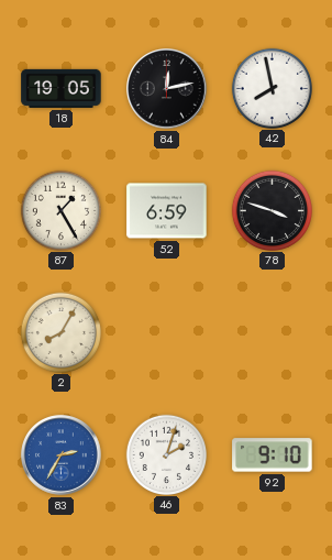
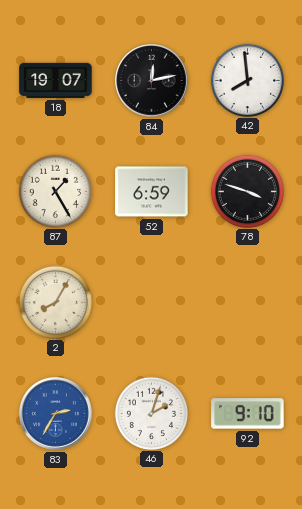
18: 19:05 -> 19:07
42: 7:58 -> 7:59
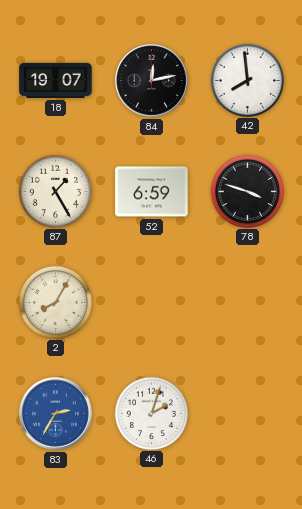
92: 9:10 -> none
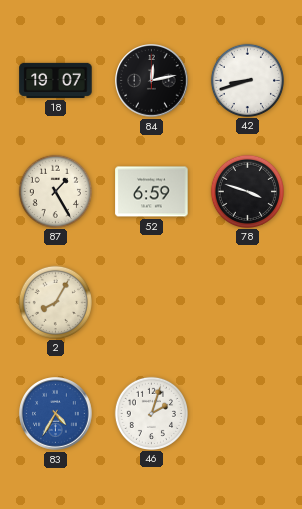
42: 7:59 -> 8:42
83: 2:35 -> 4:35
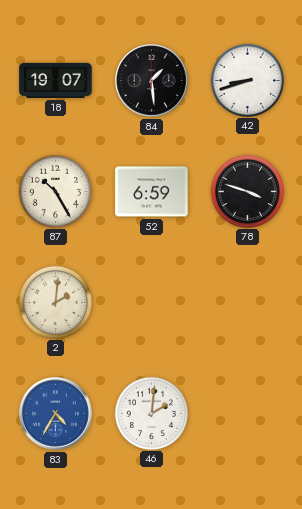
84: 12:13 -> 1:29
87: 1:25 -> 10:25
2: 8:05 -> 2:01
46: 2:03 -> 2:01
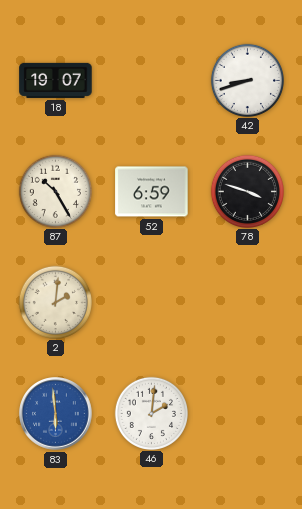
84: 1:29 -> none
83: 4:35 -> 5:59
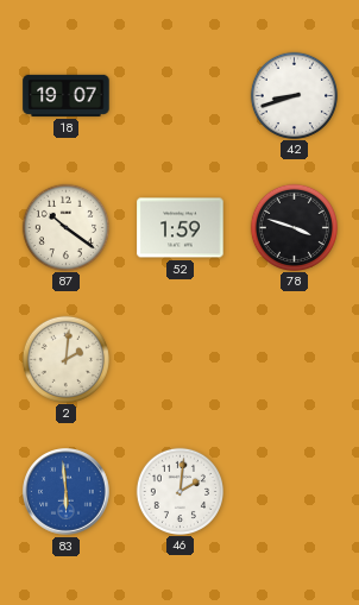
87: 10:25 -> 10:21
52: 6:59 -> 1:59
